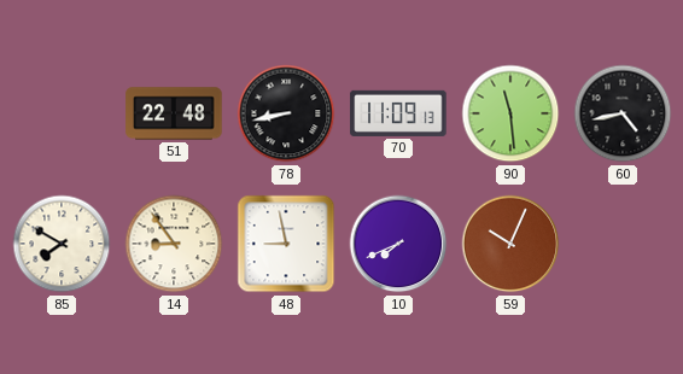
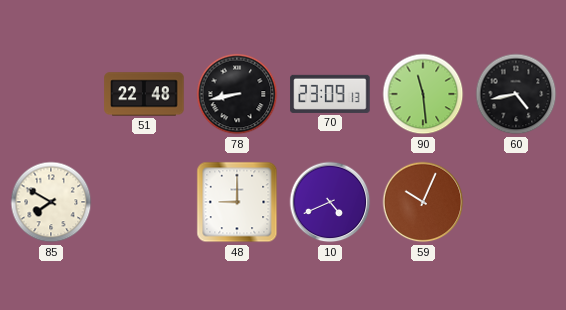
70: 11:09 -> 23:09
14: 8:54 -> none
48: 8:58 -> 9:00
10: 7:41 -> 4:41
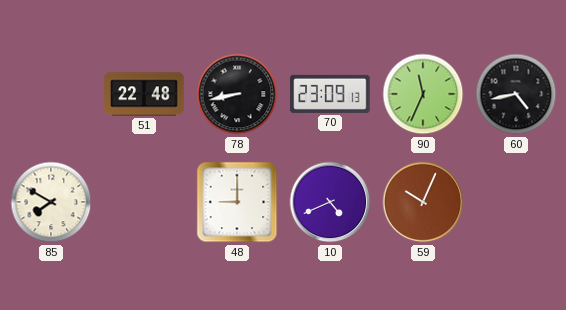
90: 11:29 -> 11:34
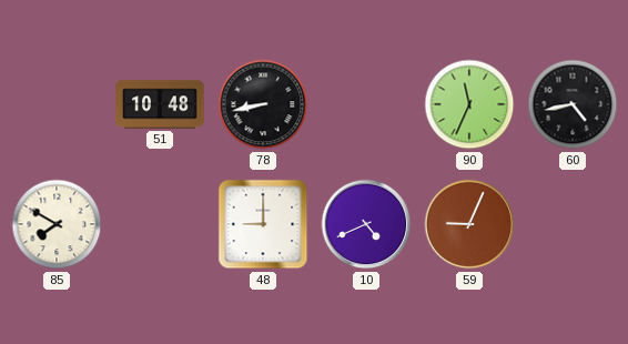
51: 22:48 -> 10:48
70: 23:09 -> none
59: 10:04 -> 9:04
